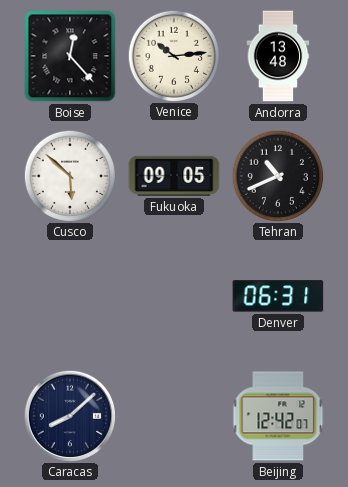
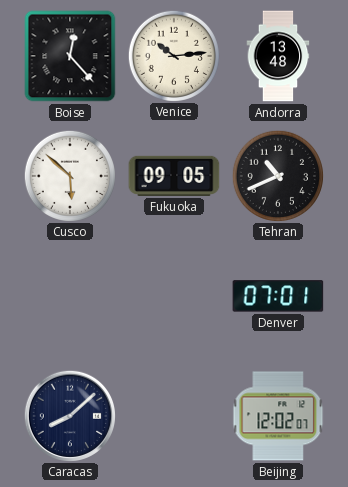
Denver: 06:31 -> 07:01
Beijing: 12:42 -> 12:02
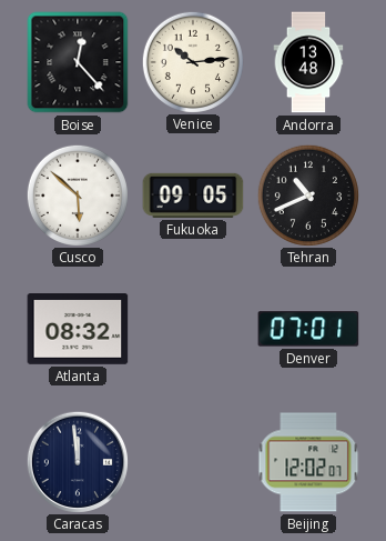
Atlanta: none -> 08:32
Caracas: 8:08 -> 11:59
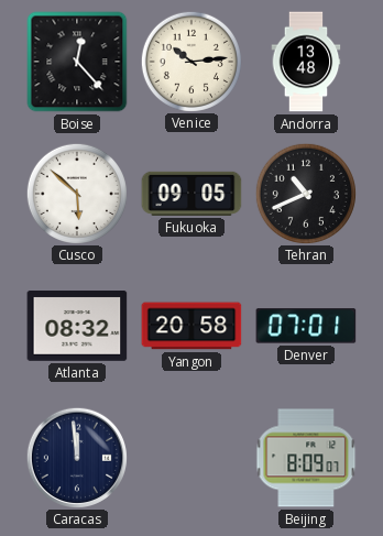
Yangon: none -> 20:58
Beijing: 12:02 -> 8:09
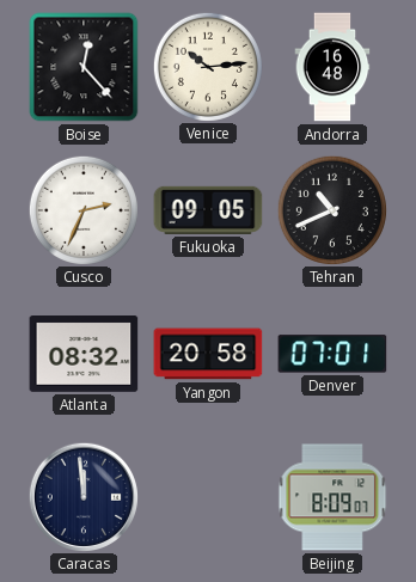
Andorra: 13:48 -> 16:48
Cusco: 5:52 -> 2:34
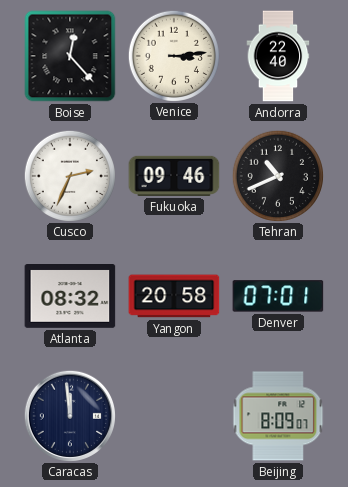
Venice: 10:14 -> 3:14
Andorra: 16:48 -> 22:40
Fukuoka: 09:05 -> 09:46
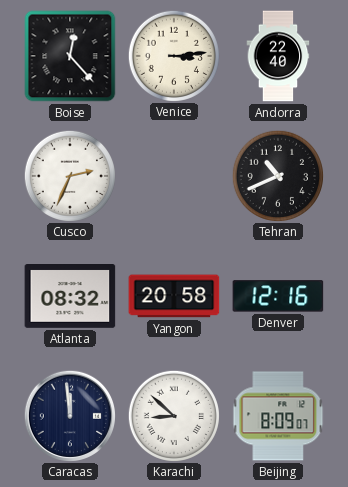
Fukuoka: 09:46 -> none
Denver: 07:01 -> 12:16
Karachi: none -> 8:52
